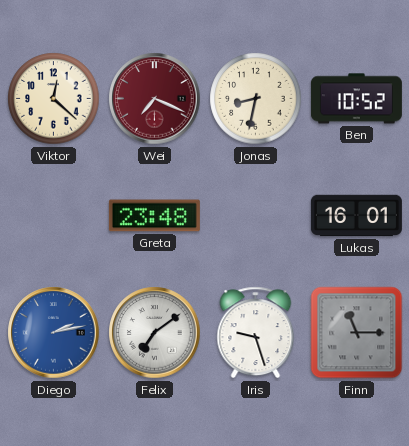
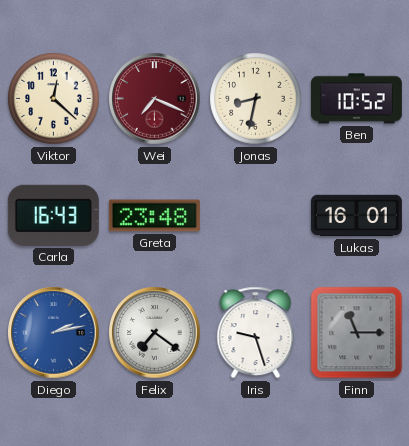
Carla: none -> 16:43
Felix: 7:09 -> 7:21
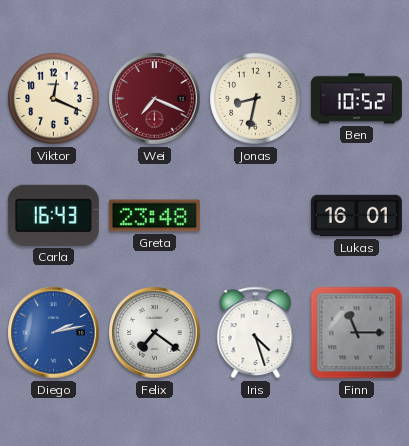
Viktor: 12:22 -> 12:19
Iris: 9:27 -> 4:27
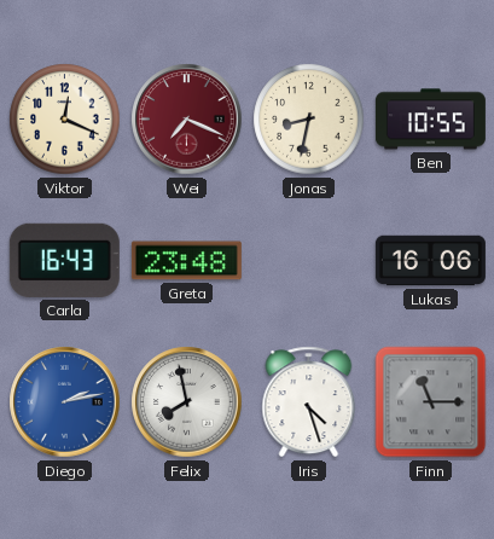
Ben: 10:52 -> 10:55
Lukas: 16:01 -> 16:06
Felix: 7:21 -> 7:58
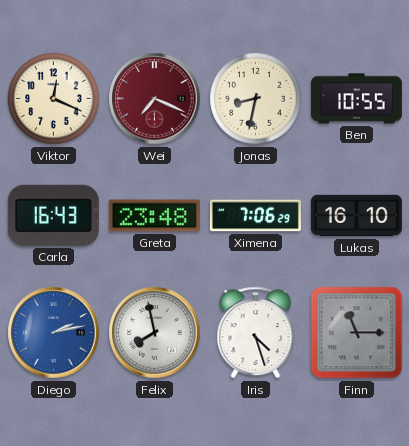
Ximena: none -> 7:06
Lukas: 16:06 -> 16:10
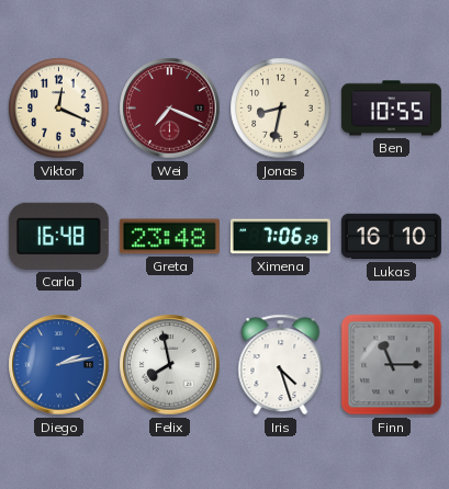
Carla: 16:43 -> 16:48
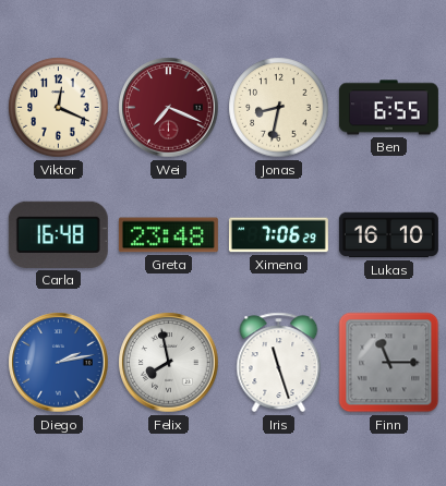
Ben: 10:55 -> 6:55
Iris: 4:27 -> 11:27
